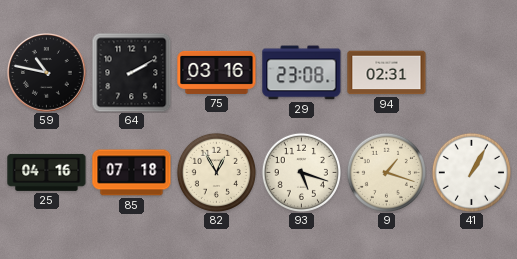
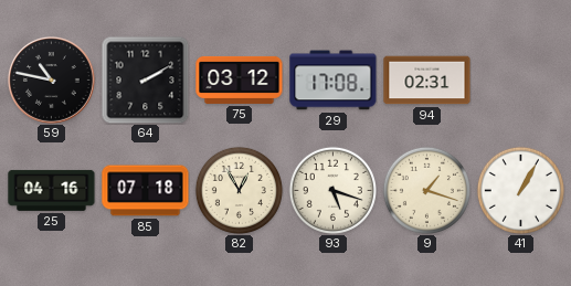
75: 03:16 -> 03:12
29: 23:08 -> 17:08
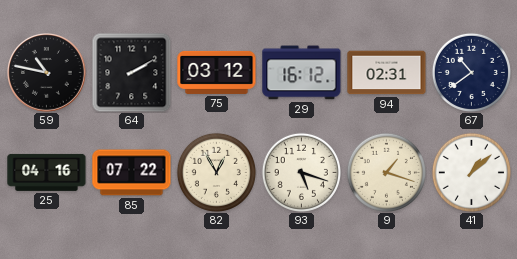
29: 17:08 -> 16:12
67: none -> 10:39
85: 07:18 -> 07:22
41: 1:05 -> 1:08
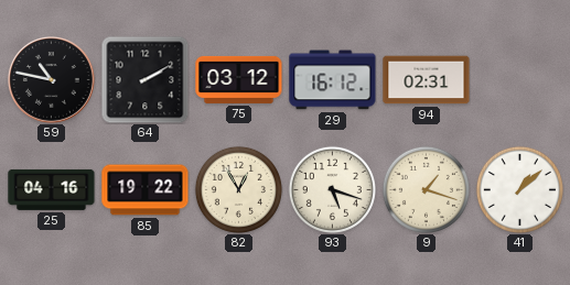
67: 10:39 -> none
85: 07:22 -> 19:22
